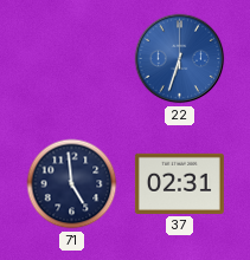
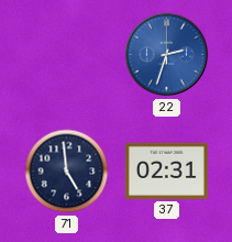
22: 6:33 -> 2:33
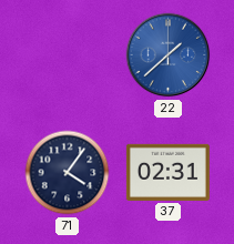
22: 2:33 -> 1:38
71: 4:59 -> 4:06
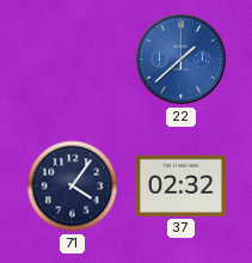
37: 02:31 -> 02:32
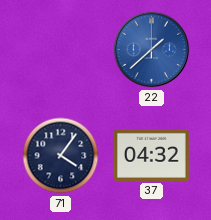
37: 02:32 -> 04:32
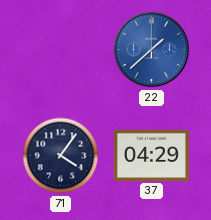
37: 04:32 -> 04:29
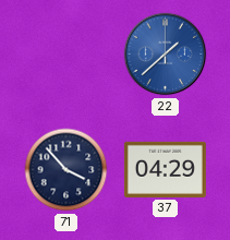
71: 4:06 -> 3:53
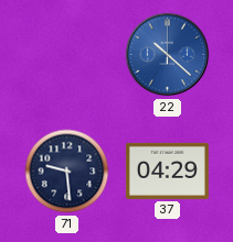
22: 1:38 -> 10:22
71: 3:53 -> 9:29
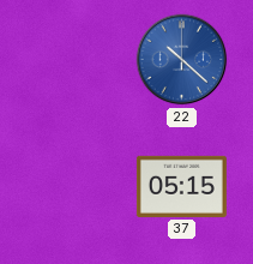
71: 9:29 -> none
37: 04:29 -> 05:15
